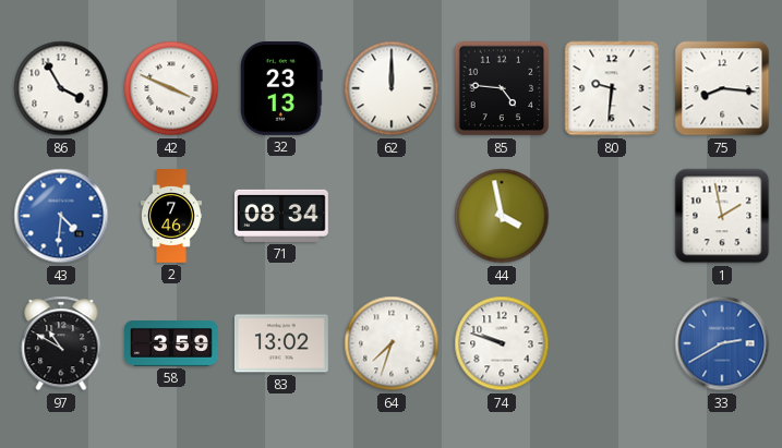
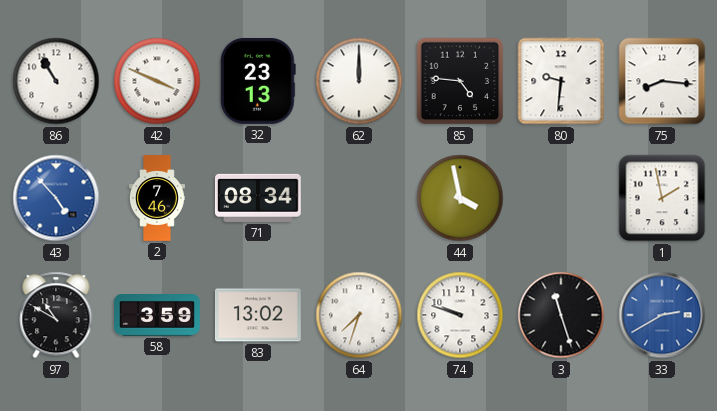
86: 3:55 -> 10:55
43: 4:31 -> 4:53
3: none -> 11:27
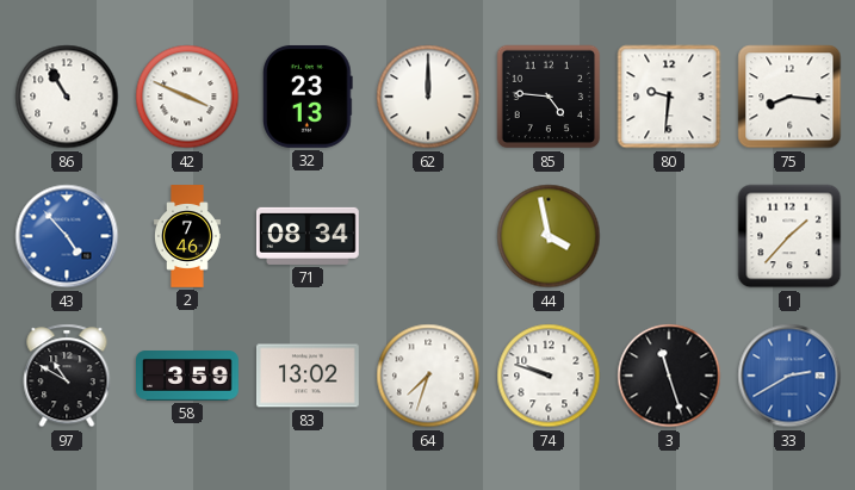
1: 1:58 -> 1:37
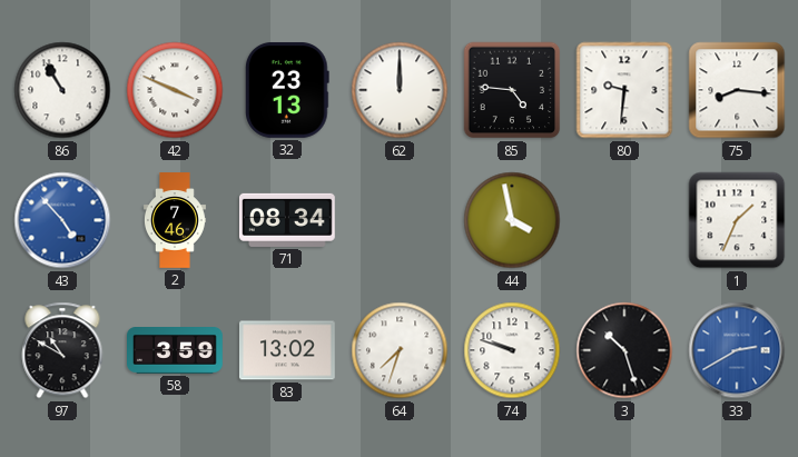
1: 1:37 -> 1:34
3: 11:27 -> 10:27
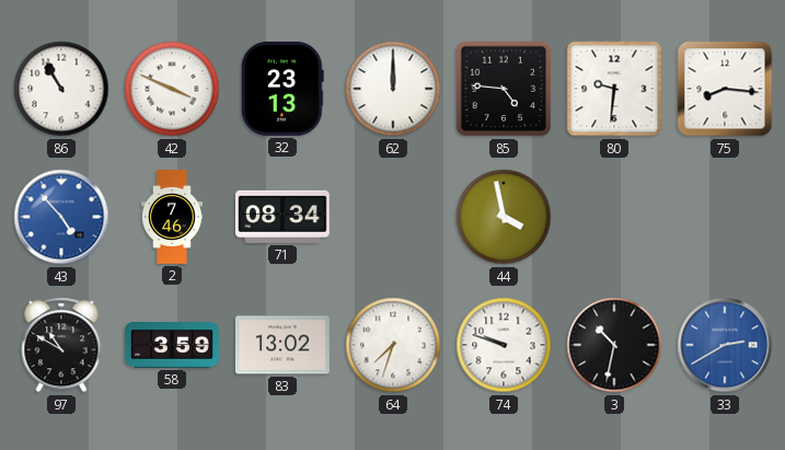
1: 1:34 -> none
3: 10:27 -> 10:32
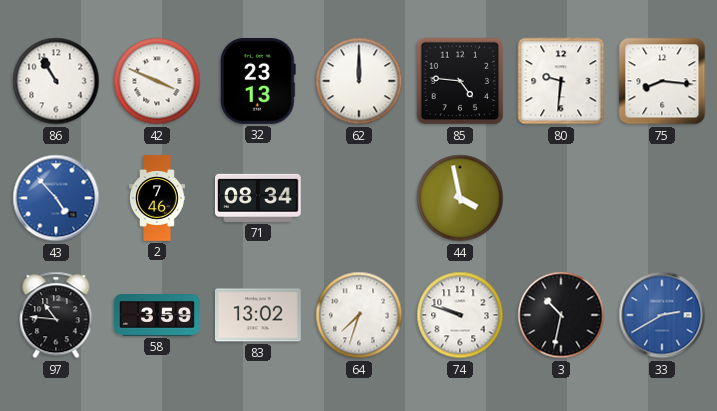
97: 10:50 -> 10:46
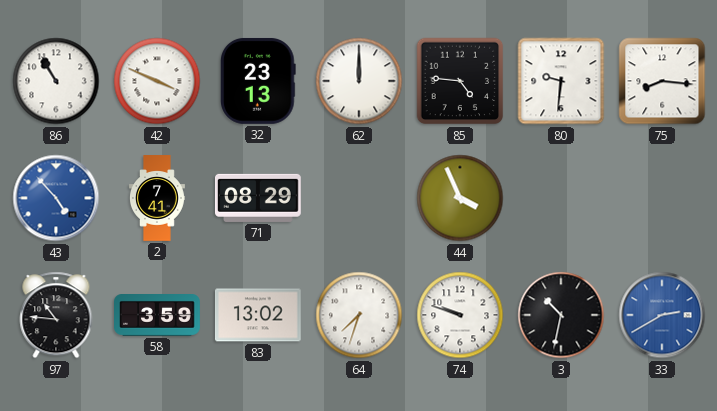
2: 7:46 -> 7:41
71: 08:34 -> 08:29
44: 3:58 -> 3:56
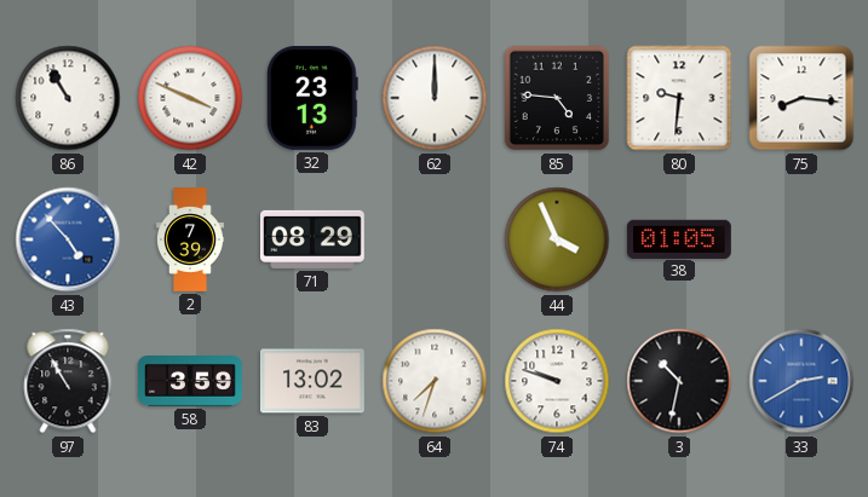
2: 7:41 -> 7:39
38: none -> 01:05
97: 10:46 -> 10:55
